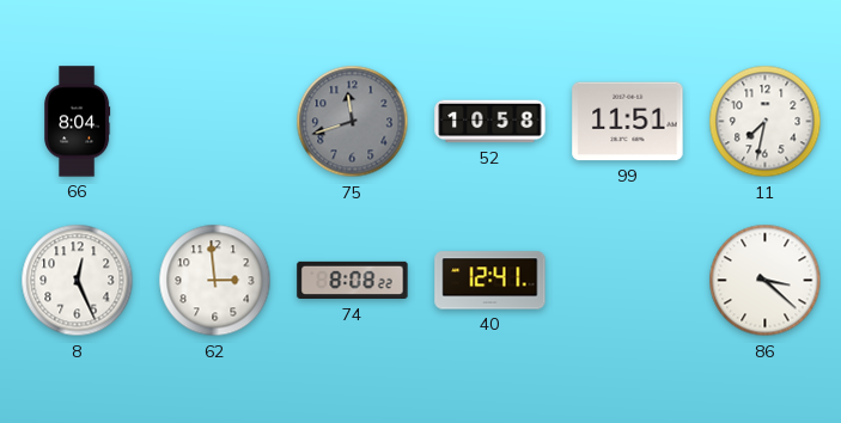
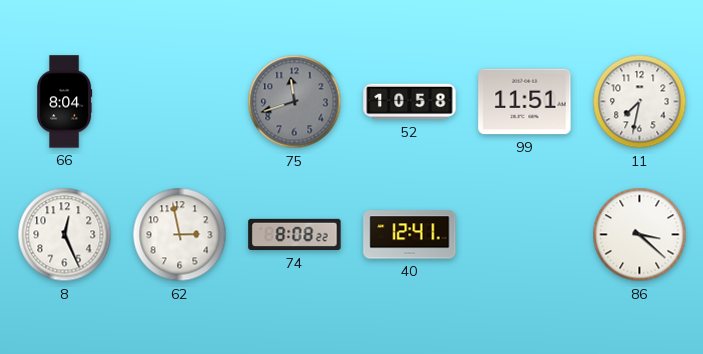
62: 2:59 -> 2:58
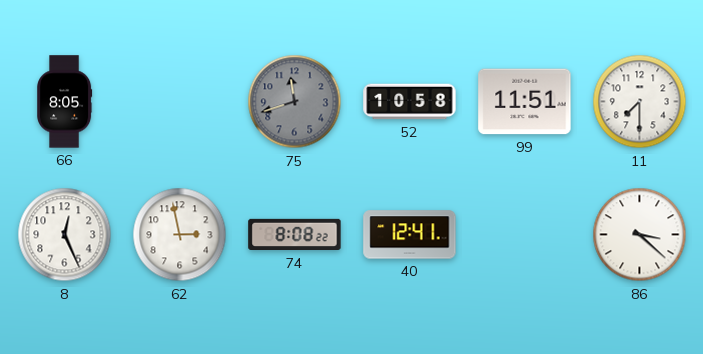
66: 8:04 -> 8:05
11: 7:32 -> 7:30
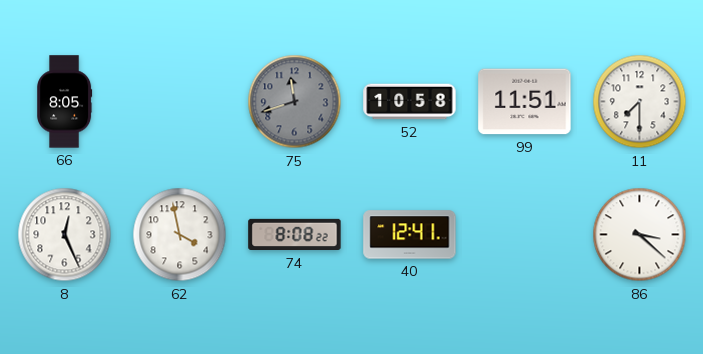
62: 2:58 -> 3:58
